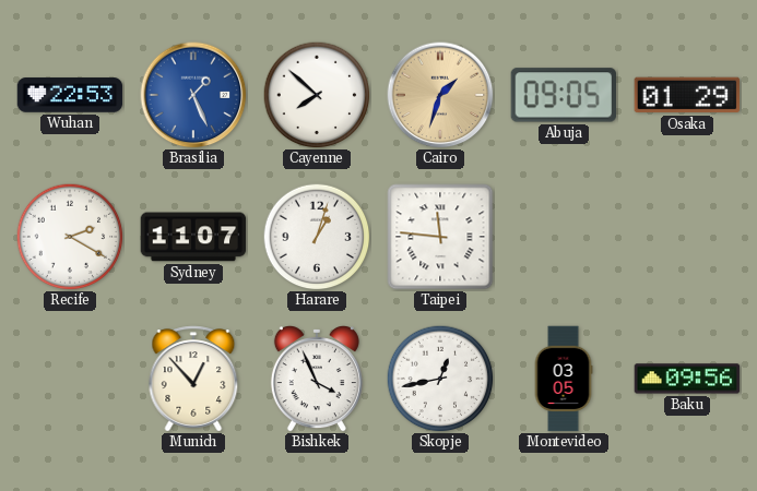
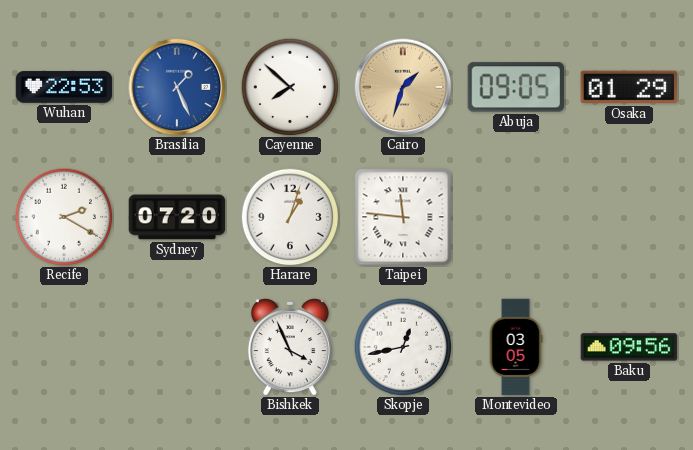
Sydney: 11:07 -> 07:20
Munich: 12:53 -> none
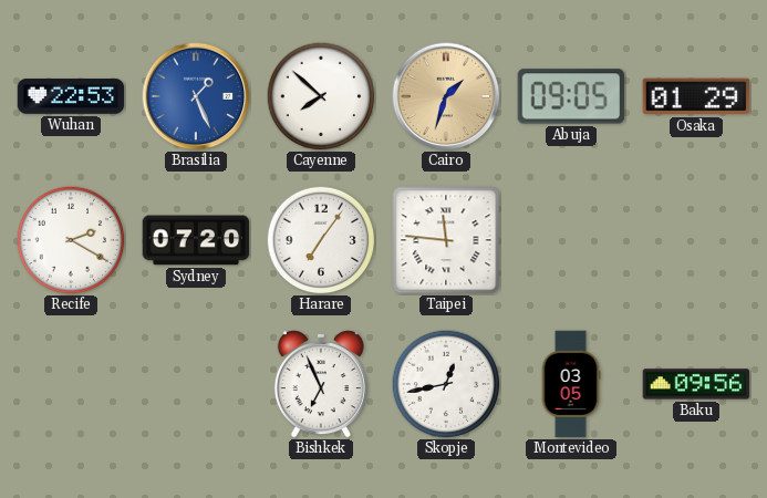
Harare: 1:03 -> 7:06
Bishkek: 3:56 -> 6:56
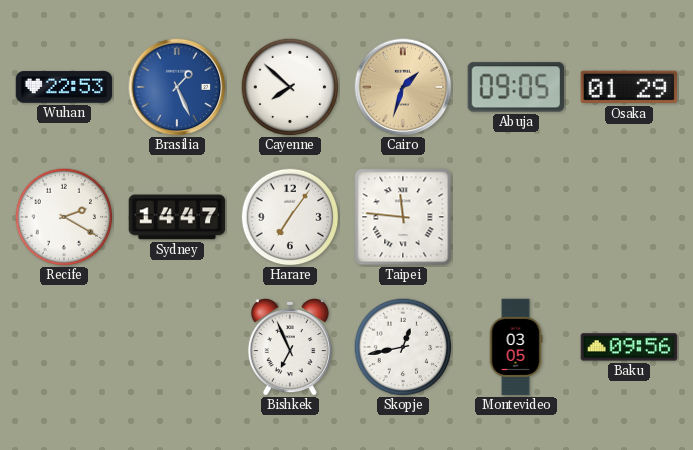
Sydney: 07:20 -> 14:47
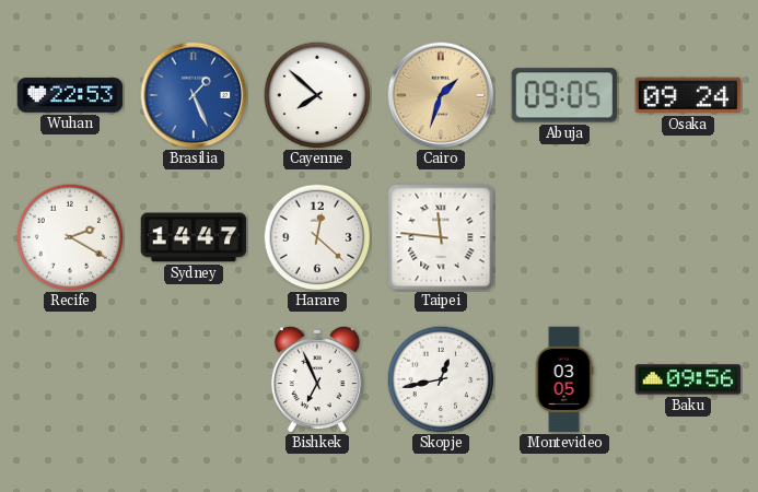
Osaka: 01:29 -> 09:24
Harare: 7:06 -> 12:22
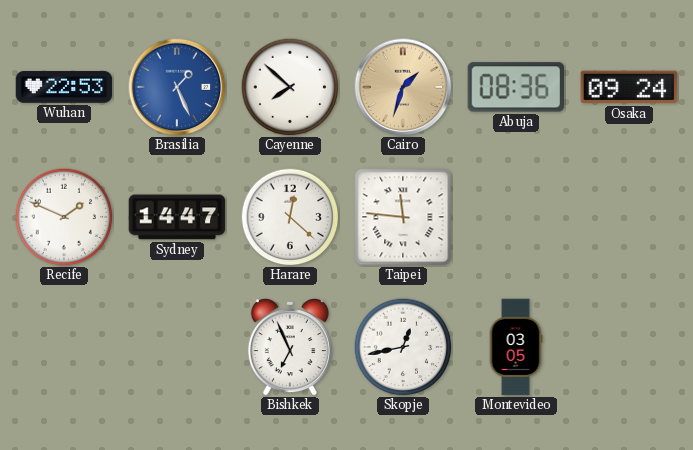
Abuja: 09:05 -> 08:36
Recife: 2:20 -> 1:49
Baku: 09:56 -> none
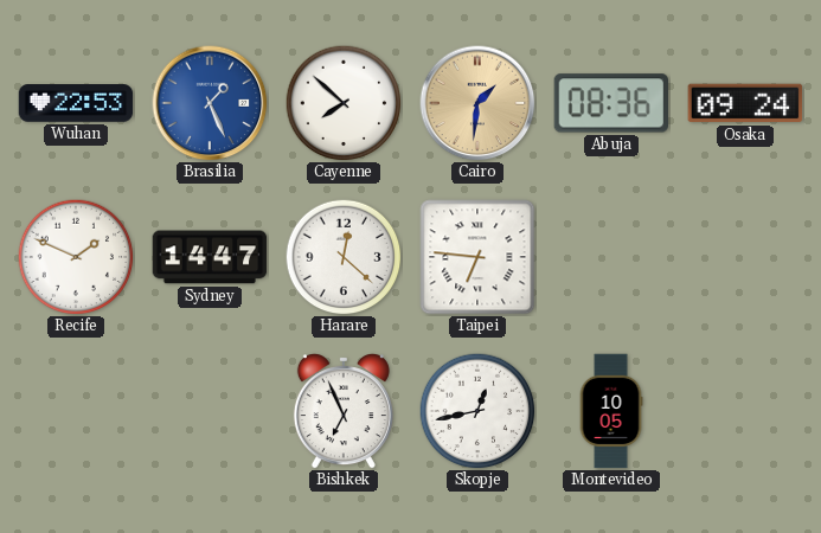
Cairo: 1:33 -> 1:31
Taipei: 11:46 -> 6:46
Montevideo: 03:05 -> 10:05
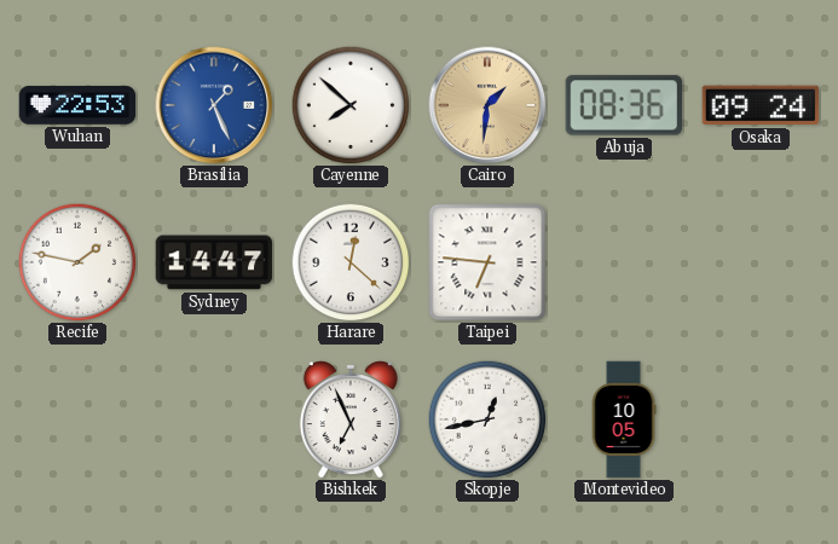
Recife: 1:49 -> 1:47
